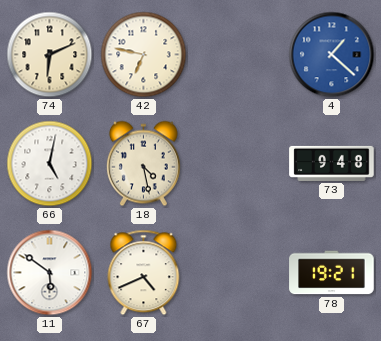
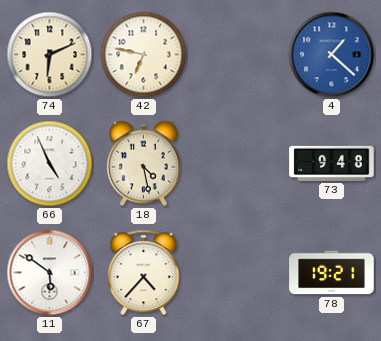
66: 5:02 -> 4:56
67: 4:41 -> 4:37
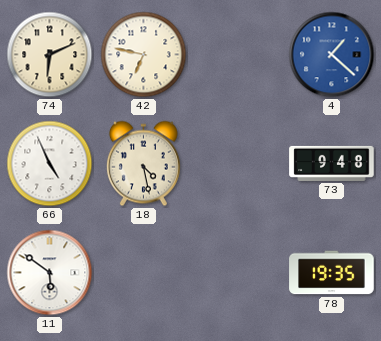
67: 4:37 -> none
78: 19:21 -> 19:35
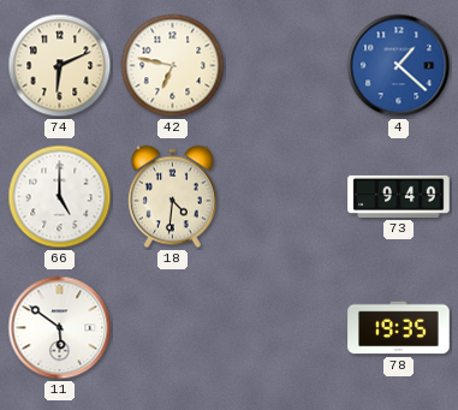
66: 4:56 -> 5:00
18: 4:28 -> 4:31
73: 9:48 -> 9:49
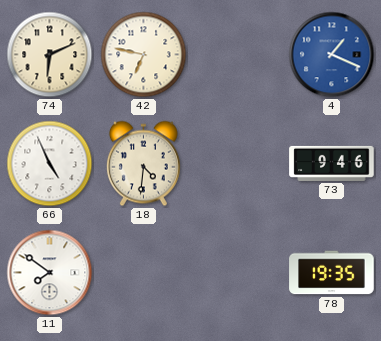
4: 1:22 -> 1:19
66: 5:00 -> 4:56
73: 9:49 -> 9:46
11: 5:51 -> 7:51
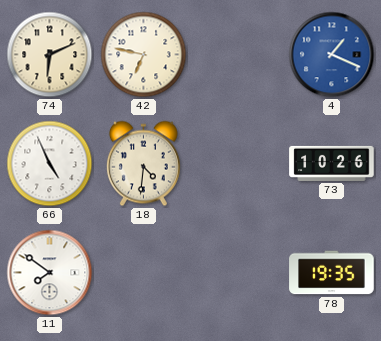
73: 9:46 -> 10:26
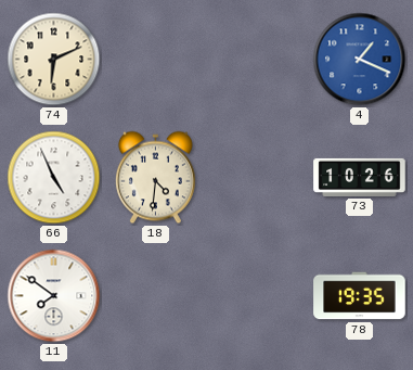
42: 6:47 -> none
